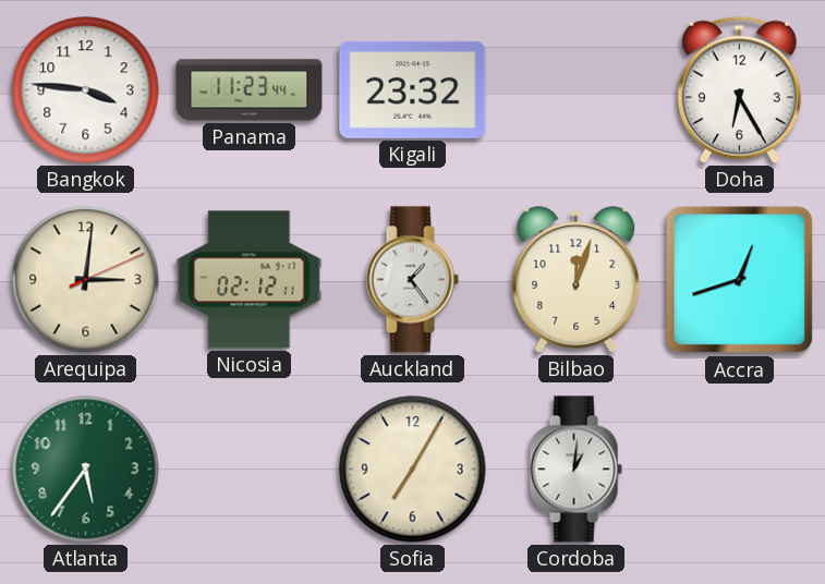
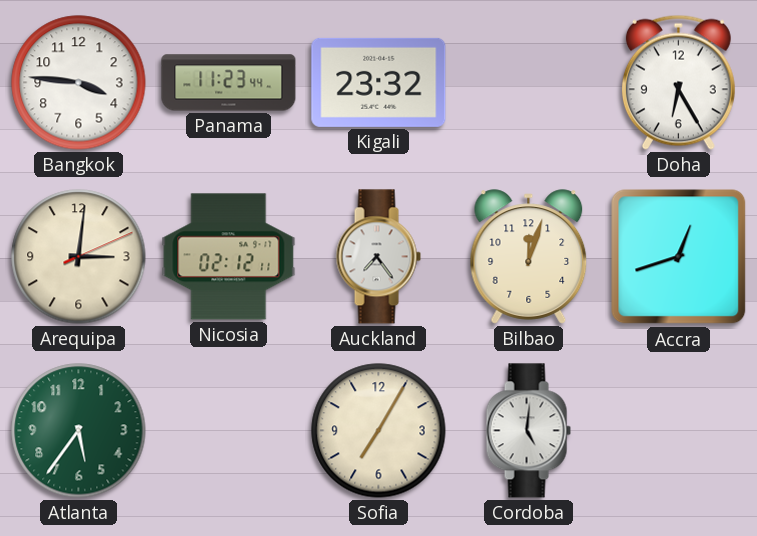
Auckland: 1:24 -> 7:24
Cordoba: 1:01 -> 5:01
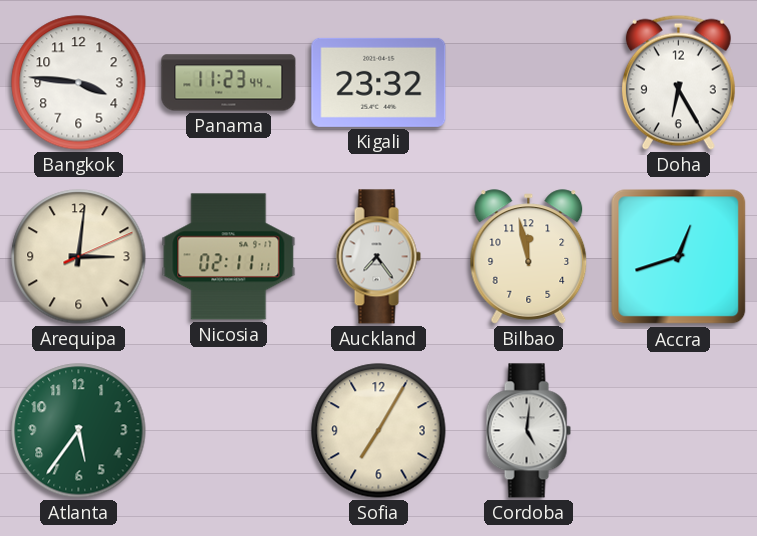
Nicosia: 02:12 -> 02:11
Bilbao: 12:03 -> 11:58
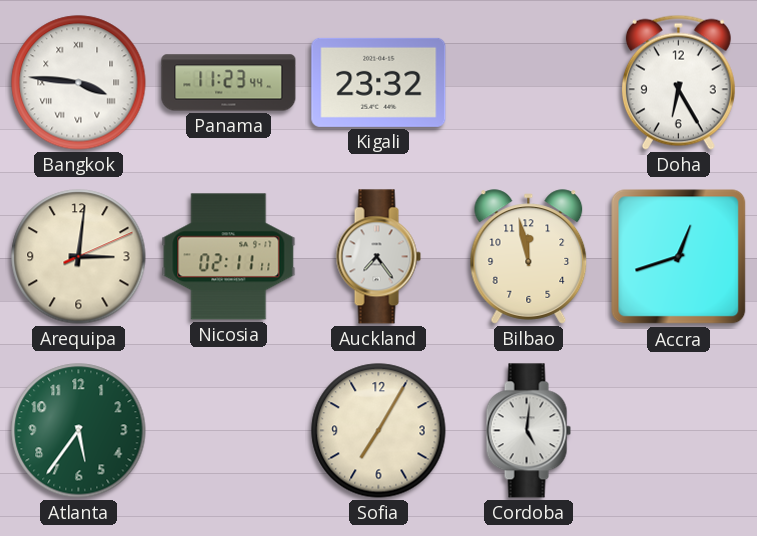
Bangkok numerals: Arabic -> Roman
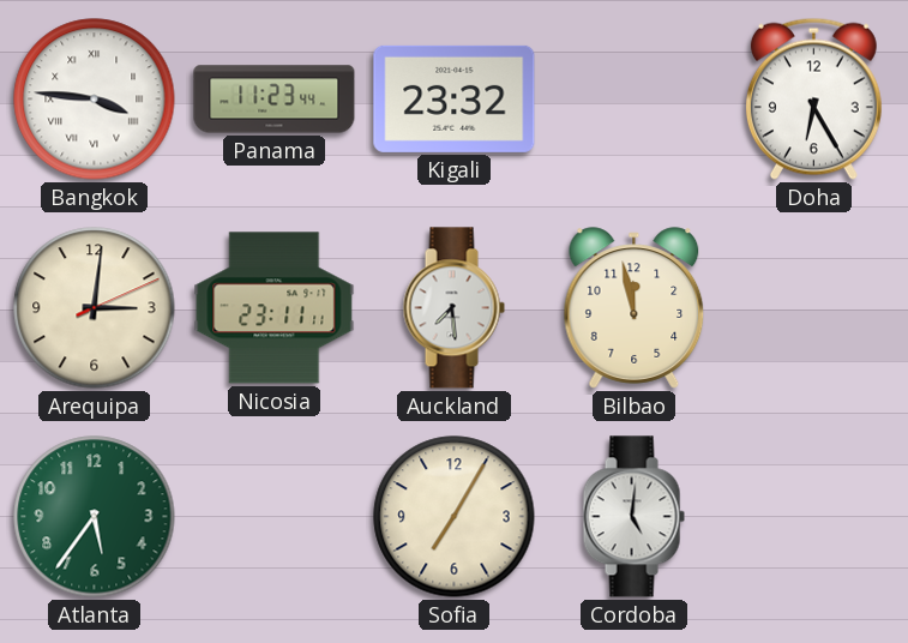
Nicosia: 02:11 -> 23:11
Auckland: 7:24 -> 7:29
Accra: 12:42 -> none
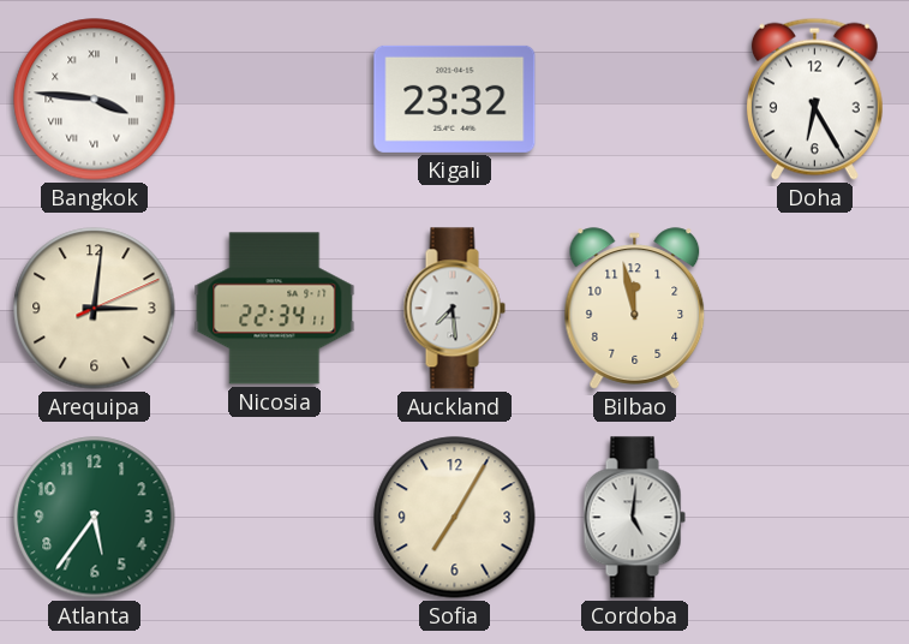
Panama: 11:23 -> none
Nicosia: 23:11 -> 22:34
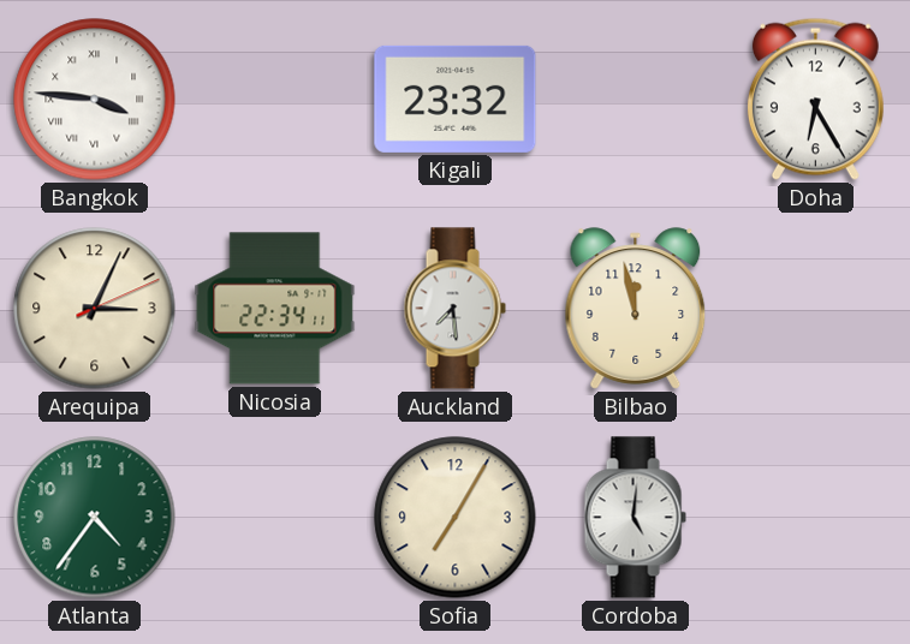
Arequipa: 3:01 -> 3:04
Atlanta: 5:36 -> 4:36
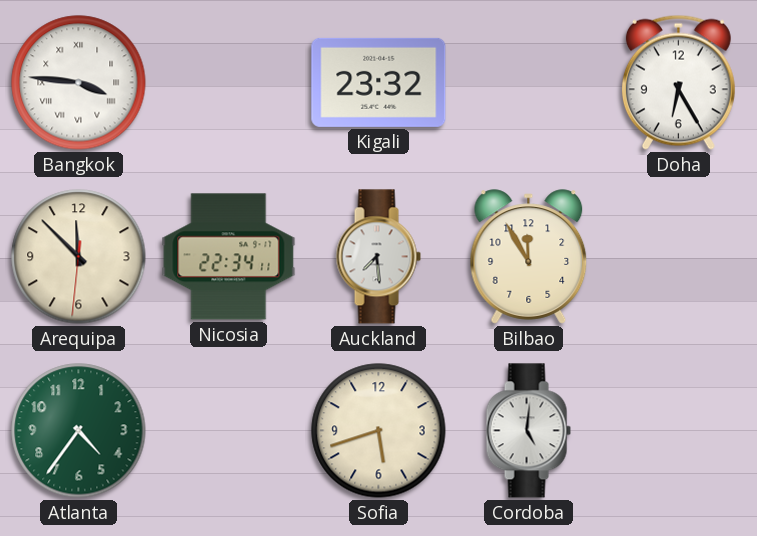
Arequipa: 3:04 -> 11:52
Bilbao: 11:58 -> 11:55
Sofia: 7:05 -> 5:42
